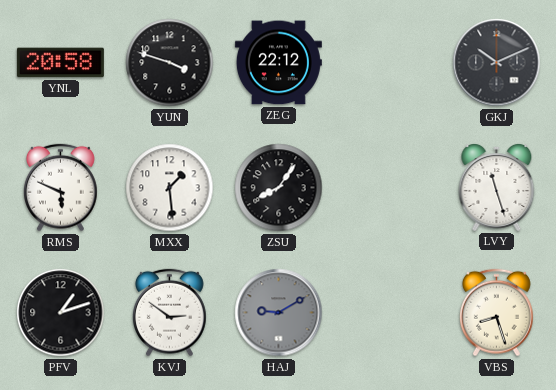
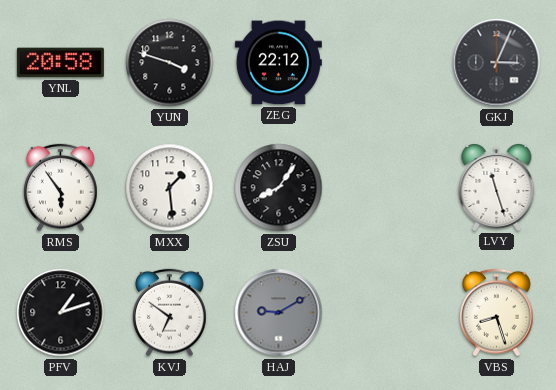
GKJ: 10:11 -> 3:04
RMS: 5:49 -> 5:54
KVJ: 2:51 -> 6:51
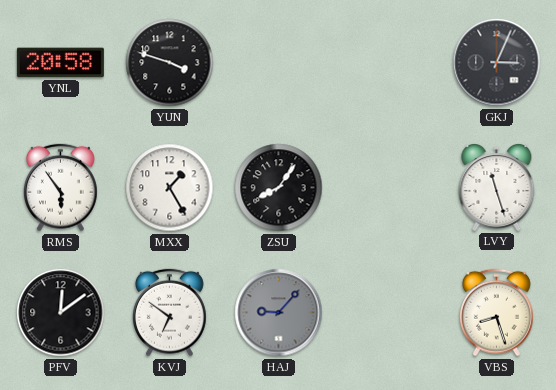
ZEG: 22:12 -> none
MXX: 1:29 -> 1:25
PFV: 1:12 -> 12:09
HAJ: 9:10 -> 9:07
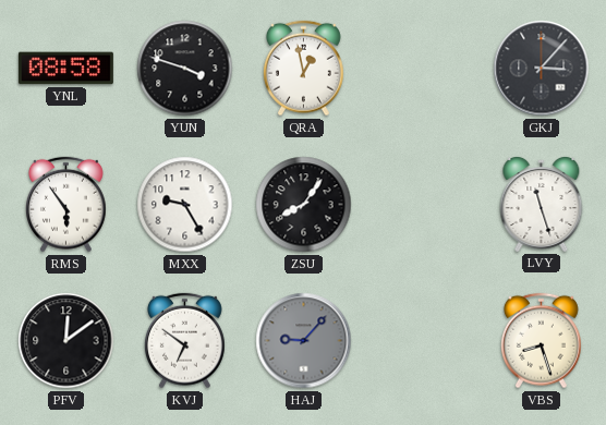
YNL: 20:58 -> 08:58
QRA: none -> 12:58
GKJ: 3:04 -> 3:07
MXX: 1:25 -> 9:25
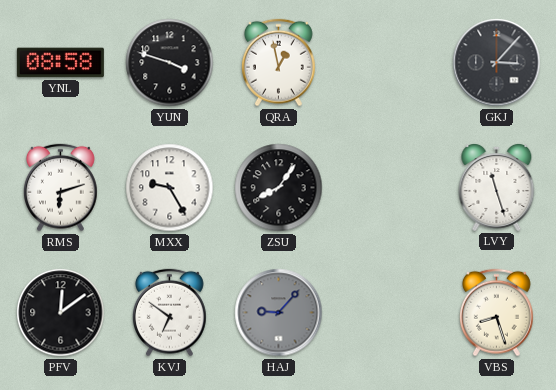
RMS: 5:54 -> 6:12
